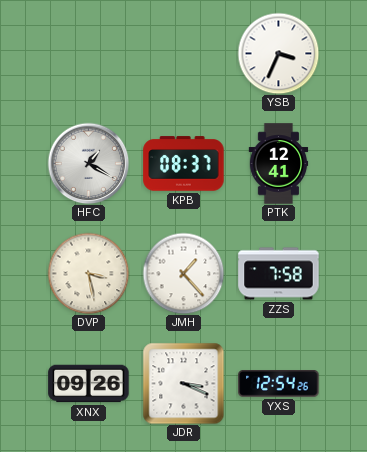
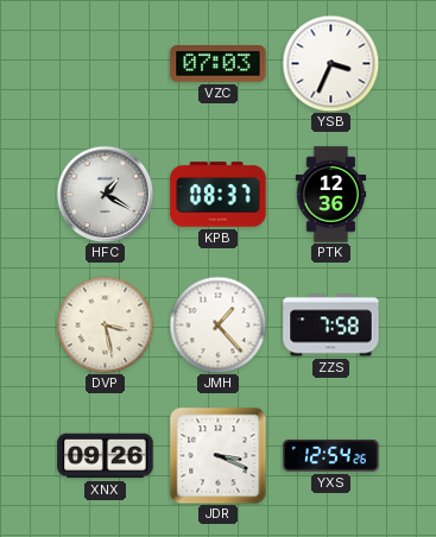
VZC: none -> 07:03
PTK: 12:41 -> 12:36
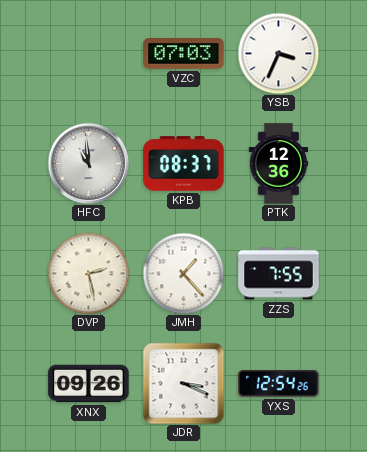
HFC: 1:20 -> 10:59
DVP: 3:28 -> 2:28
ZZS: 7:58 -> 7:55
